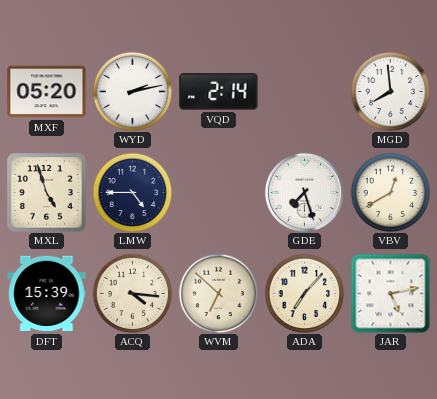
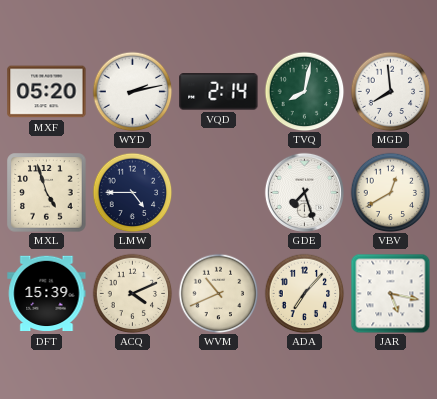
TVQ: none -> 8:02
ACQ: 4:16 -> 4:11
WVM: 6:52 -> 10:41
JAR: 5:13 -> 5:17
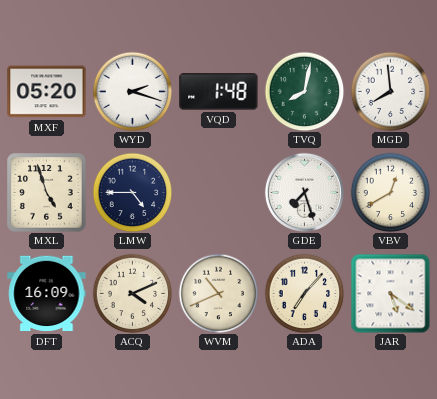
WYD: 2:13 -> 2:18
VQD: 2:14 -> 1:48
DFT: 15:39 -> 16:09
JAR: 5:17 -> 5:21
